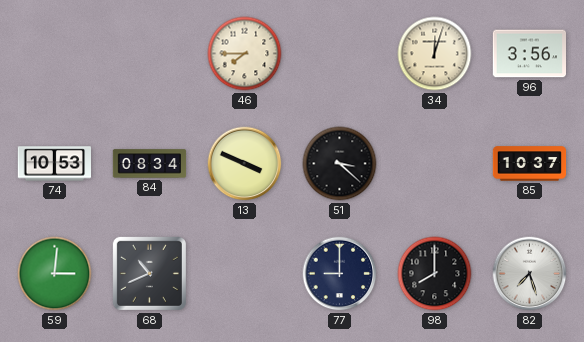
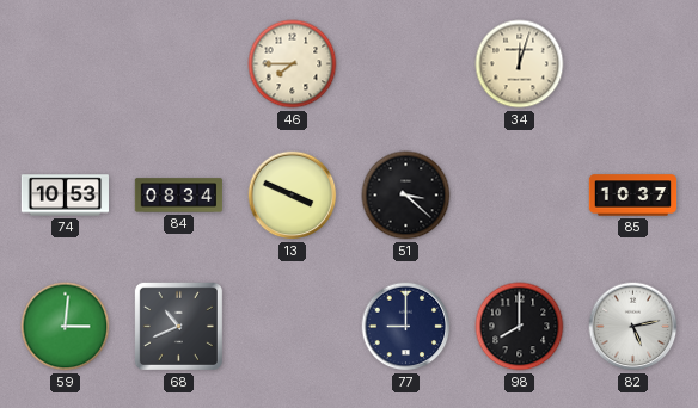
96: 3:56 -> none
82: 7:27 -> 5:13
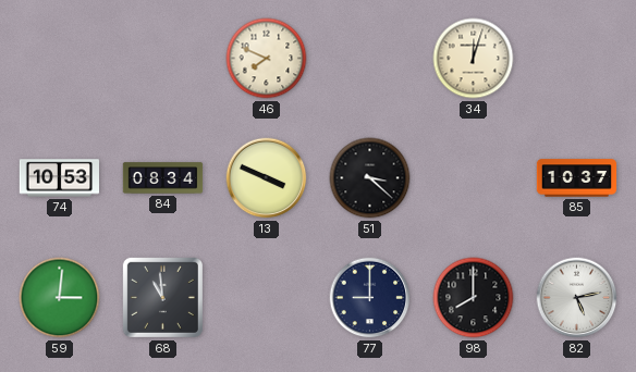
46: 7:45 -> 7:49
68: 10:41 -> 10:59
